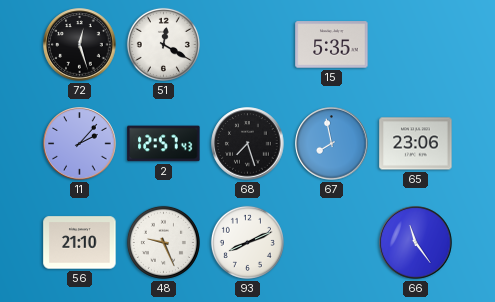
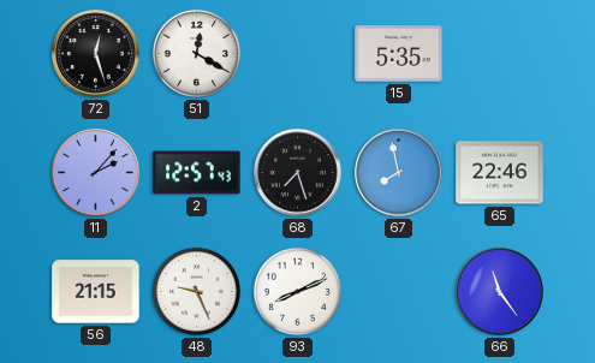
65: 23:06 -> 22:46
56: 21:10 -> 21:15
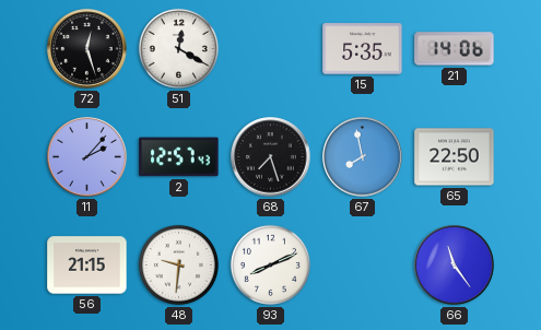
21: none -> 14:06
65: 22:46 -> 22:50
48: 9:26 -> 9:31
